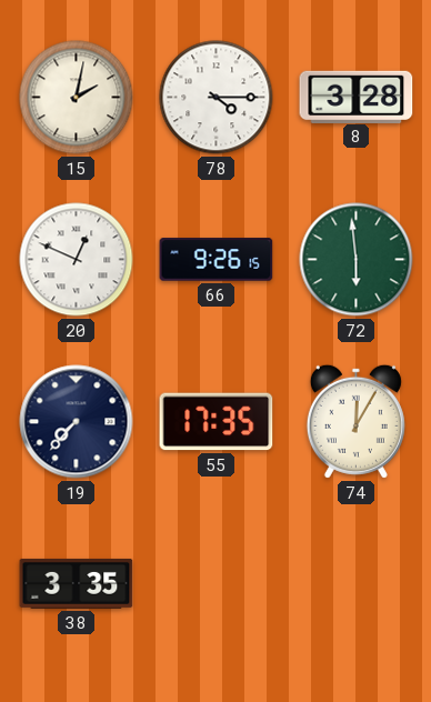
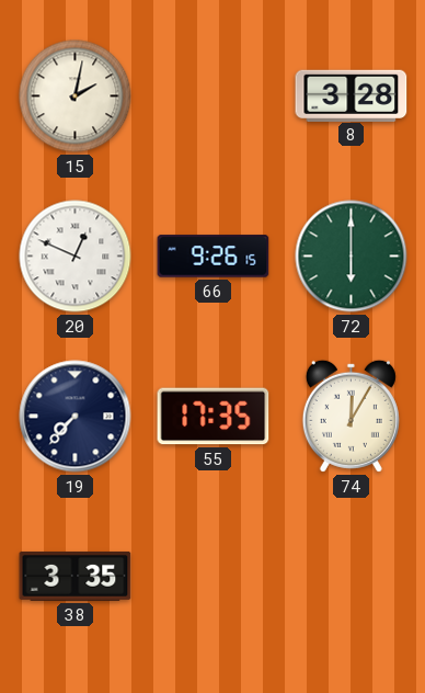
78: 4:15 -> none
72: 5:59 -> 6:00
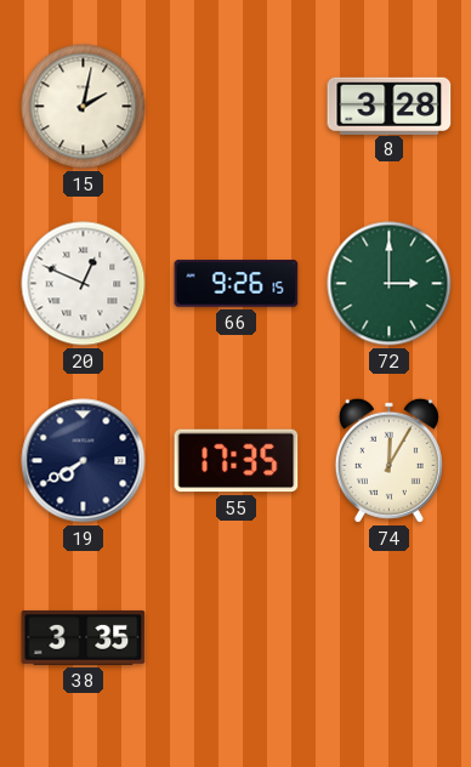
72: 6:00 -> 3:00
19: 7:37 -> 7:40
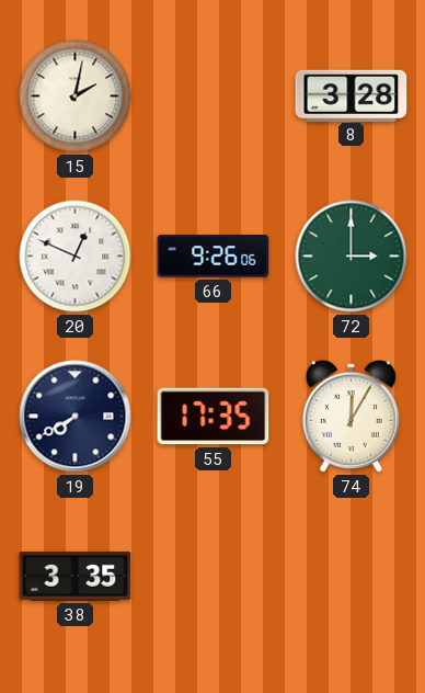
66: 9:26:15 -> 9:26:06
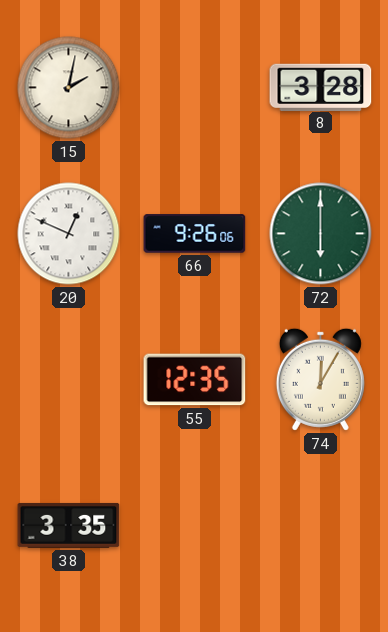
72: 3:00 -> 6:00
19: 7:40 -> none
55: 17:35 -> 12:35
